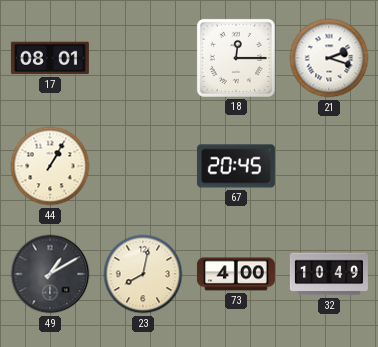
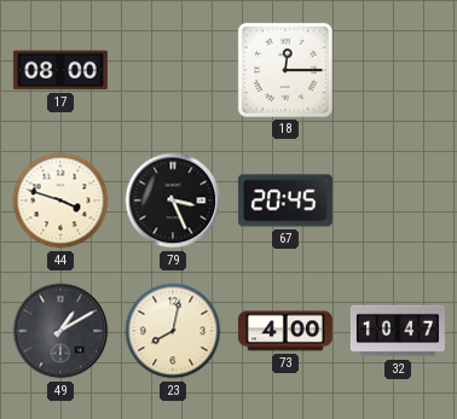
17: 08:01 -> 08:00
21: 2:18 -> none
44: 1:05 -> 3:48
79: none -> 3:26
32: 10:49 -> 10:47
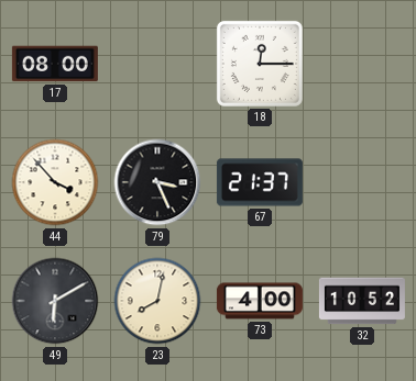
44: 3:48 -> 3:53
67: 20:45 -> 21:37
49: 1:10 -> 6:10
32: 10:47 -> 10:52
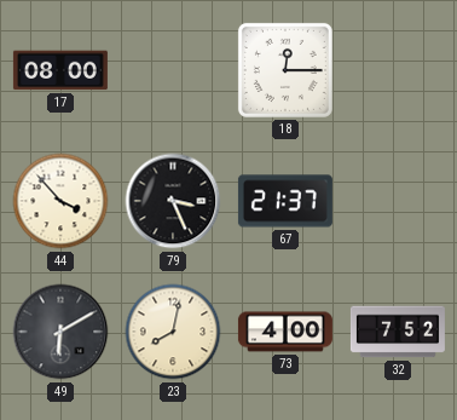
32: 10:52 -> 7:52
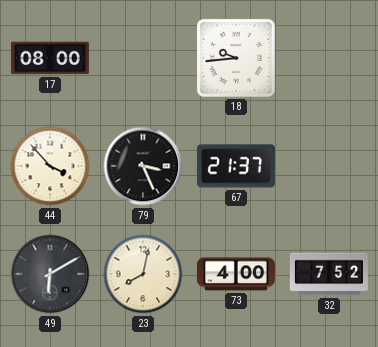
18: 12:15 -> 9:44
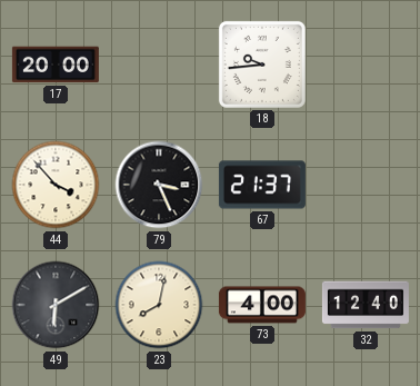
17: 08:00 -> 20:00
32: 7:52 -> 12:40
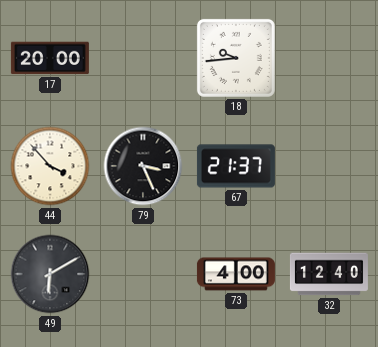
23: 8:02 -> none
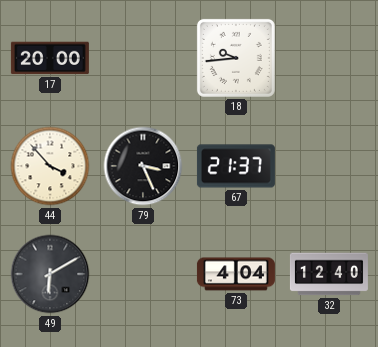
73: 4:00 -> 4:04
